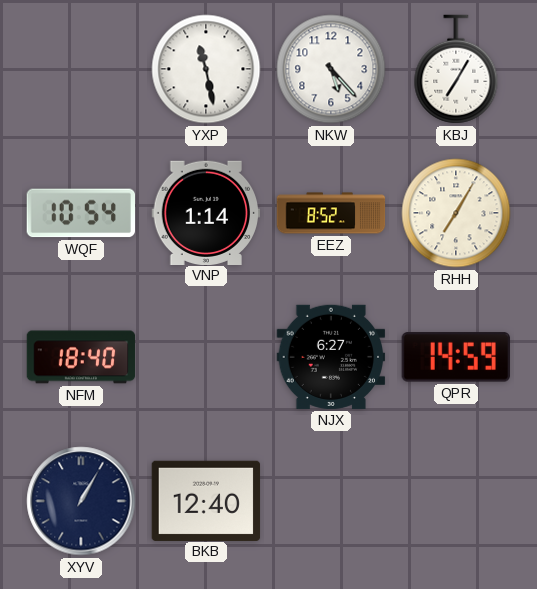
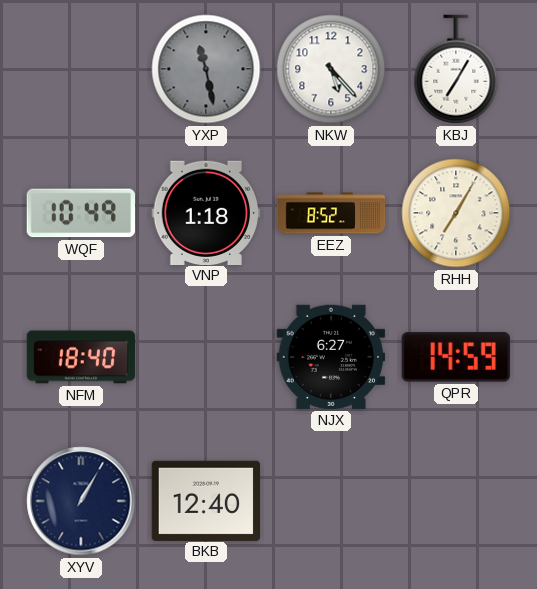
YXP dial: white -> grey
WQF: 10:54 -> 10:49
VNP: 1:14 -> 1:18
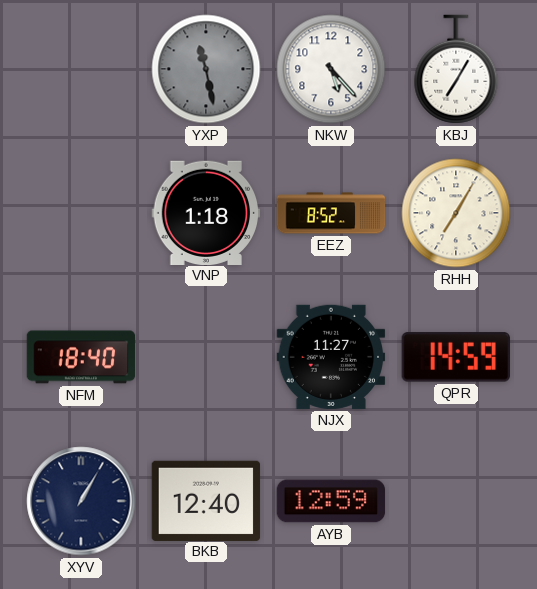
WQF: 10:49 -> none
NJX: 6:27 -> 11:27
AYB: none -> 12:59
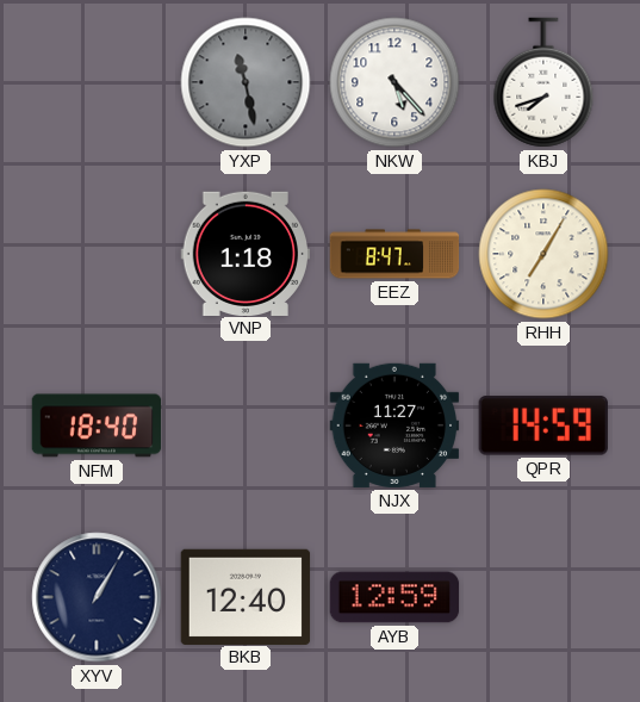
KBJ: 7:05 -> 7:42
EEZ: 8:52 -> 8:47
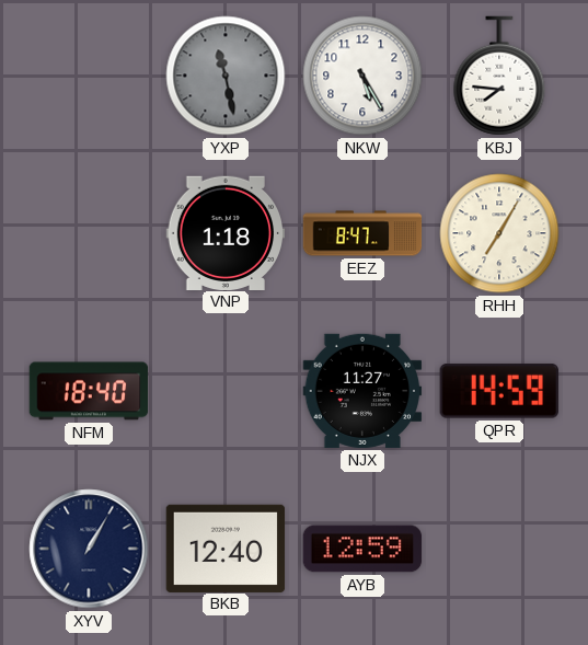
NKW: 5:23 -> 5:25
KBJ: 7:42 -> 7:46
